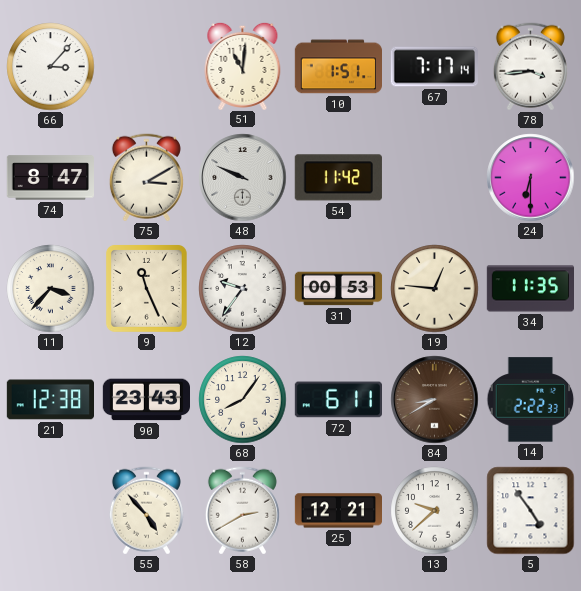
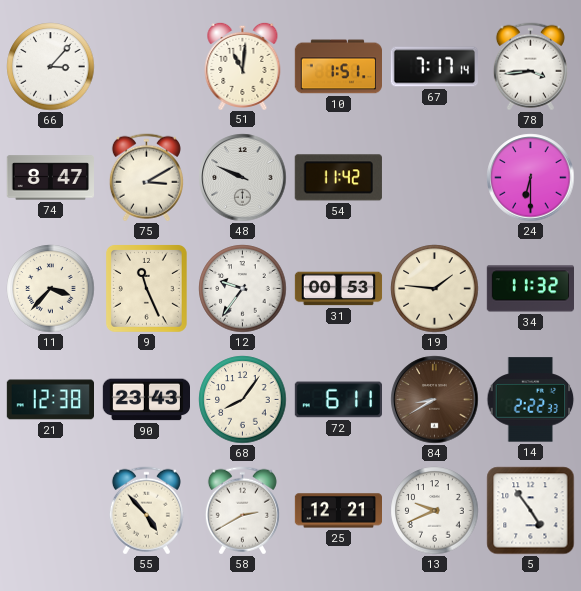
19: 12:46 -> 1:46
34: 11:35 -> 11:32
13: 9:38 -> 9:41
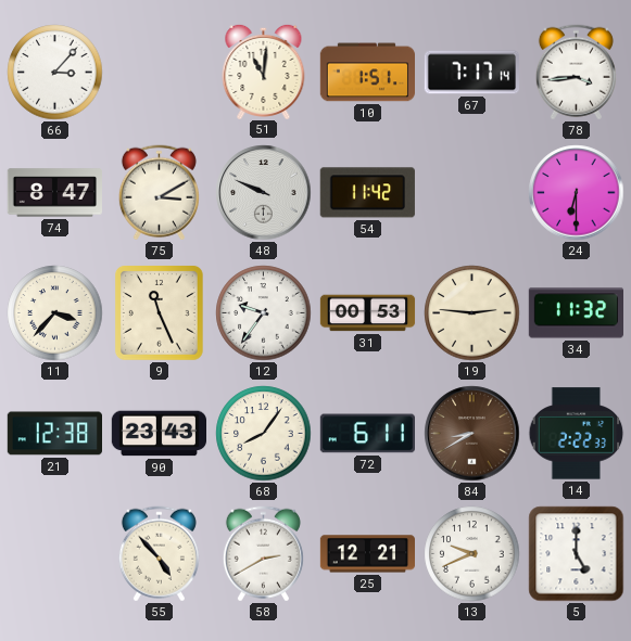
19: 1:46 -> 2:46
5: 4:54 -> 5:00
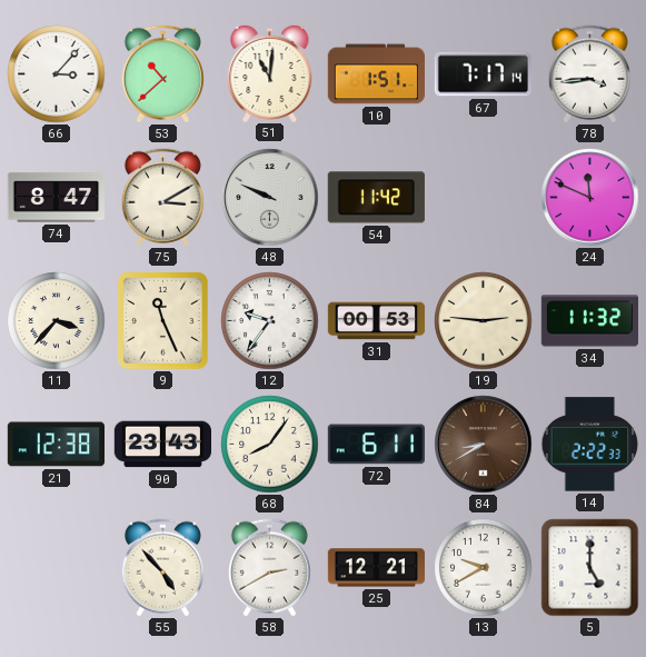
53: none -> 10:38
24: 6:30 -> 11:49
13: 9:41 -> 9:40
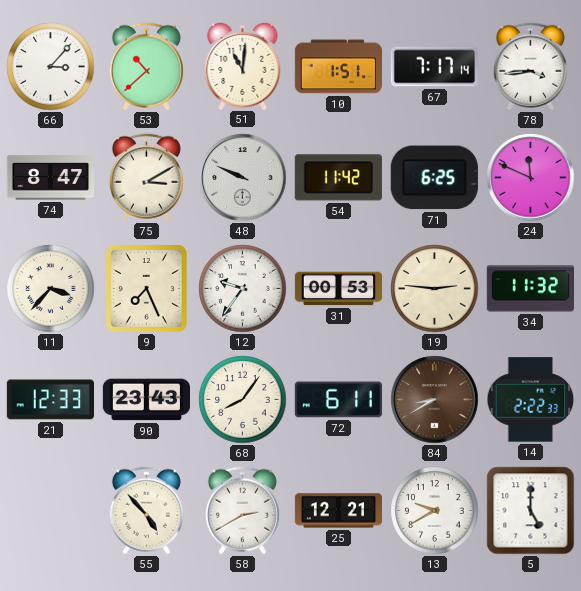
71: none -> 6:25
9: 11:26 -> 7:26
21: 12:38 -> 12:33
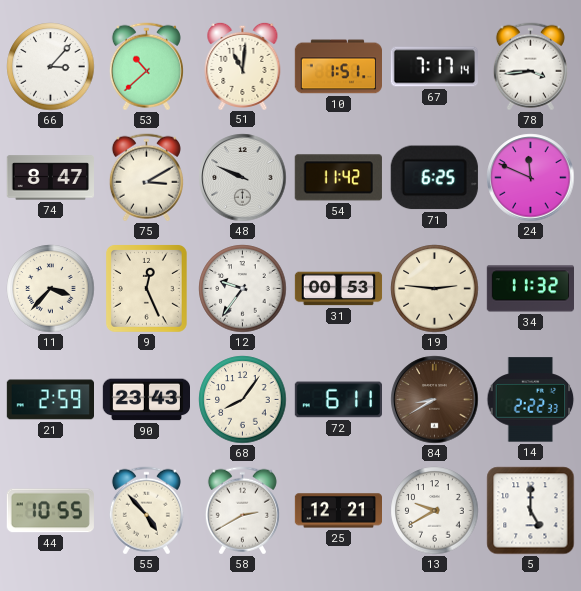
9: 7:26 -> 12:26
21: 12:33 -> 2:59
44: none -> 10:55
